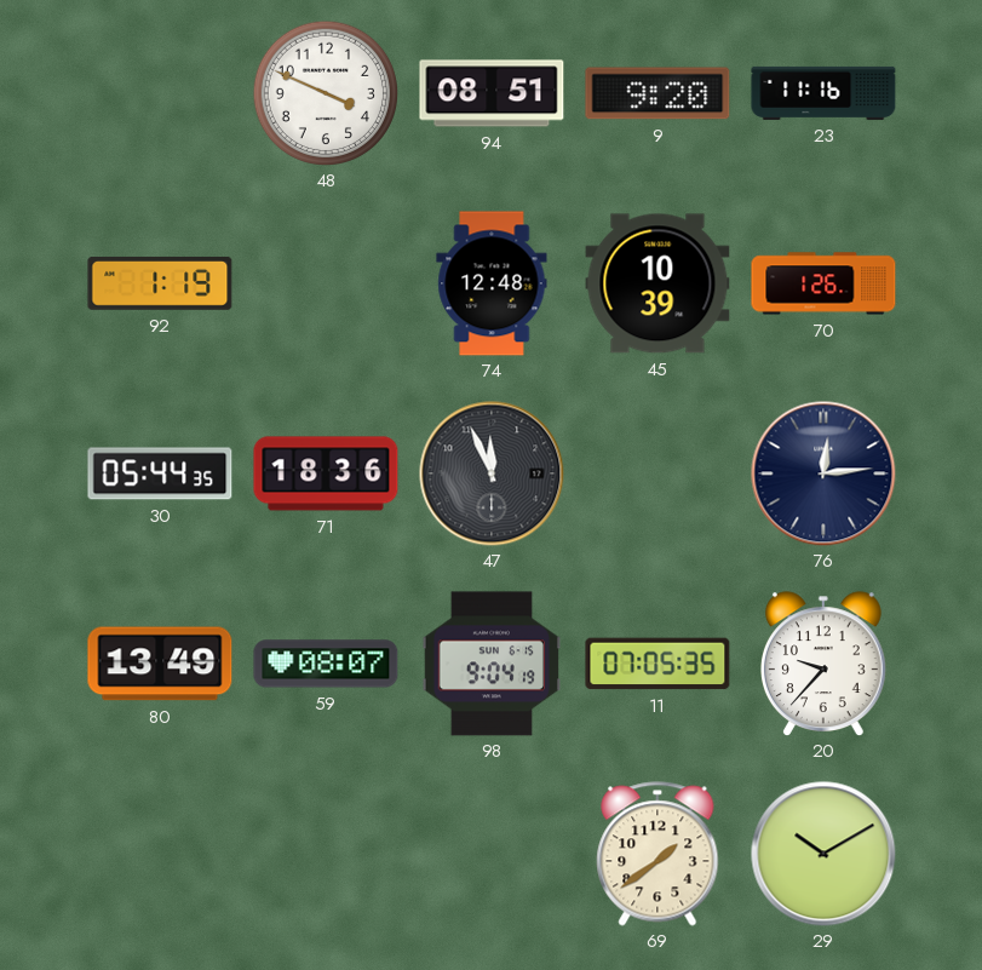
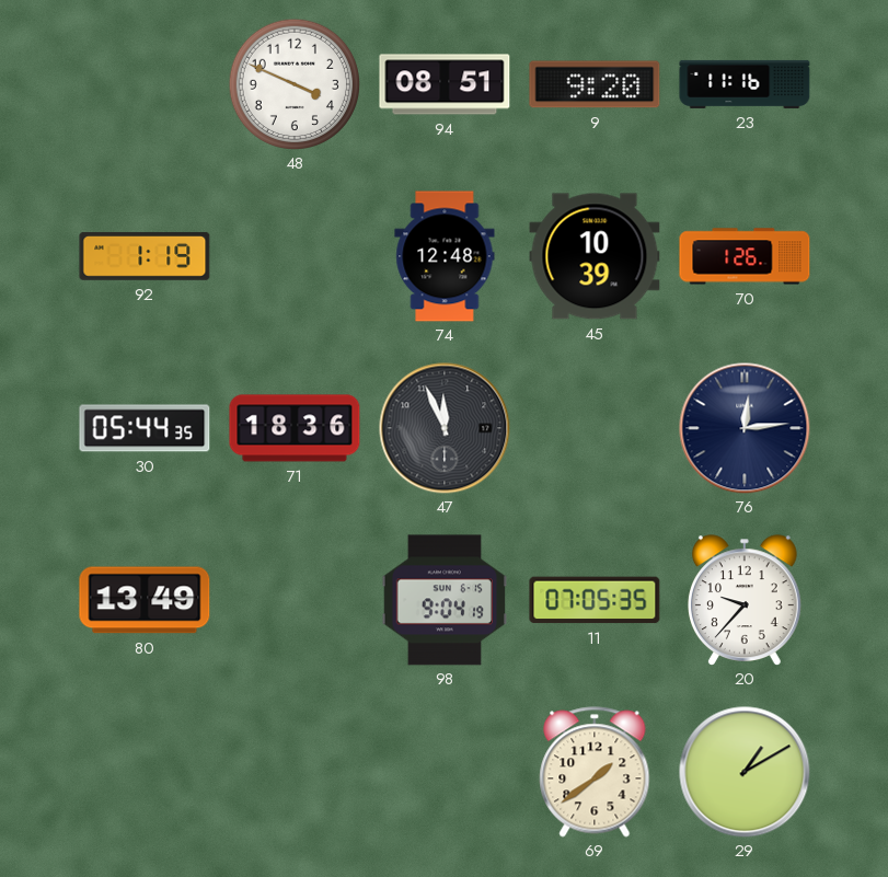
59: 08:07 -> none
29: 10:10 -> 1:10
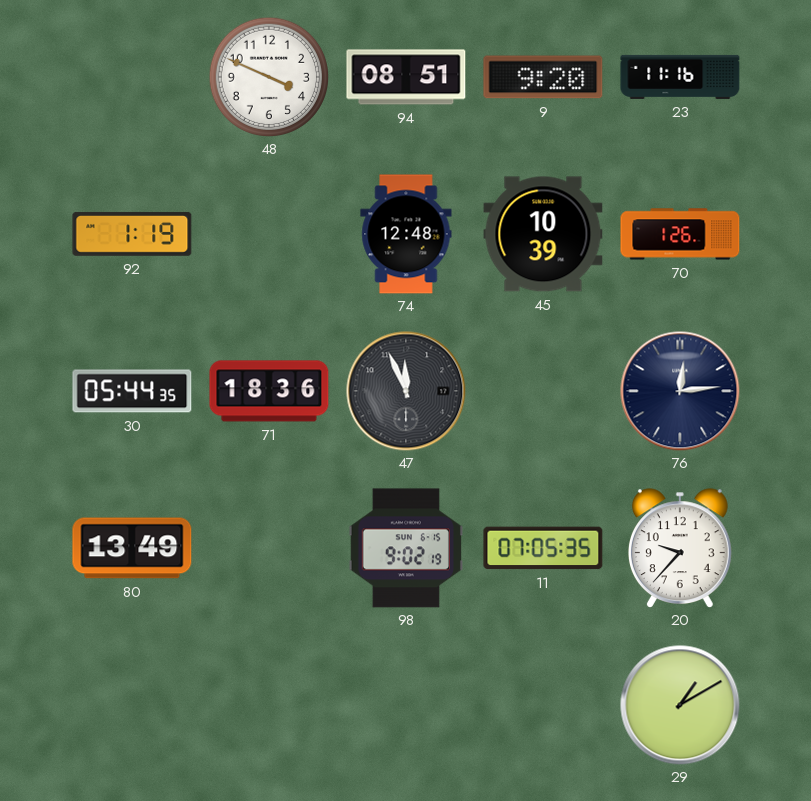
98: 9:04 -> 9:02
69: 1:39 -> none
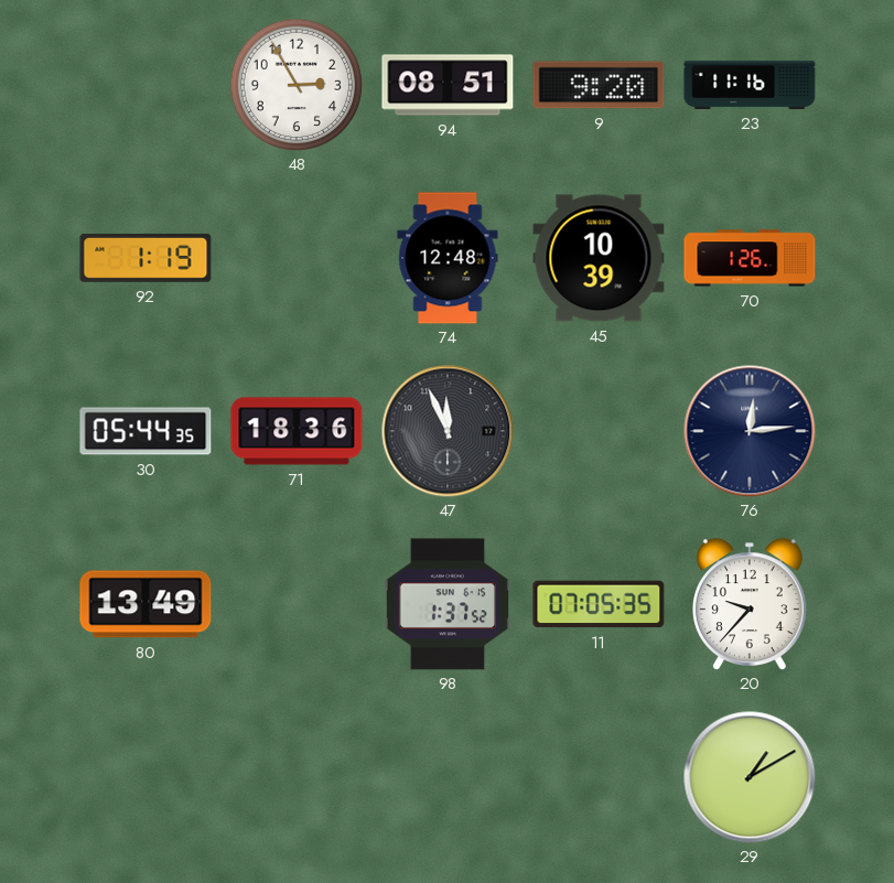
48: 3:49 -> 2:55
98: 9:02 -> 1:37
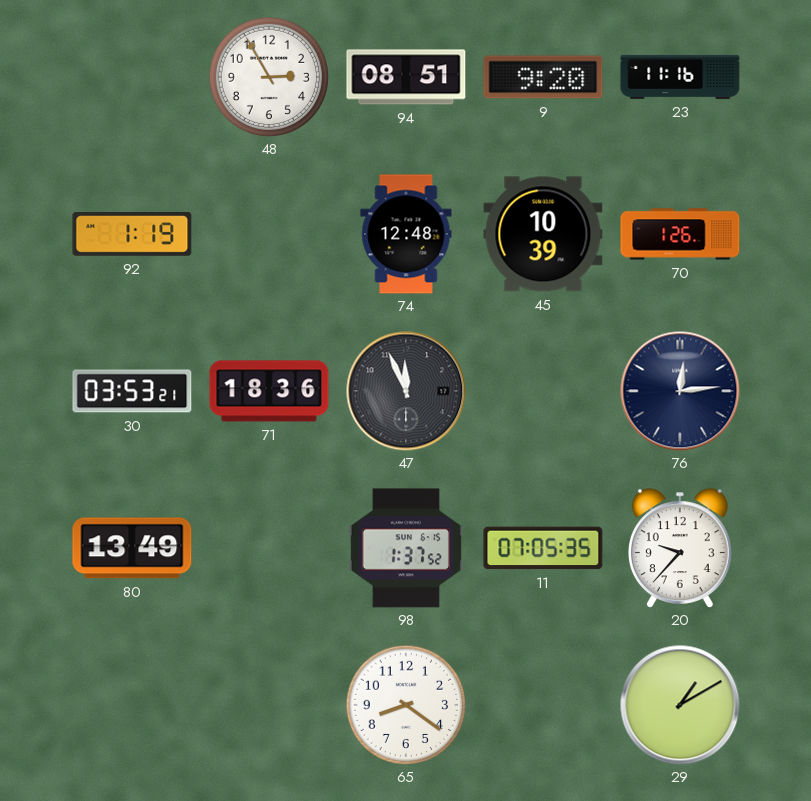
30: 05:44 -> 03:53
65: none -> 8:21
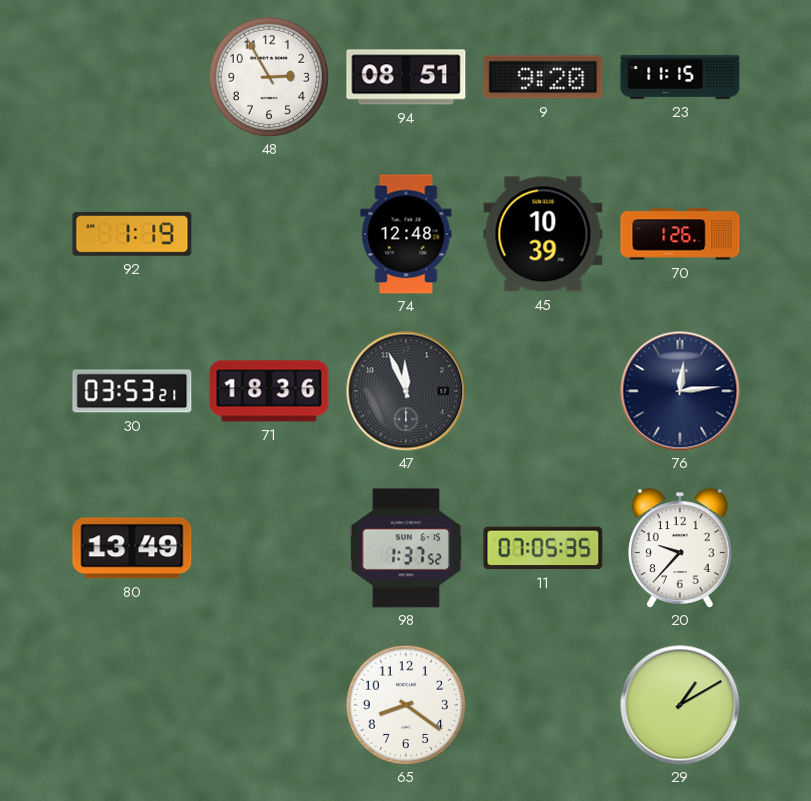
23: 11:16 -> 11:15
